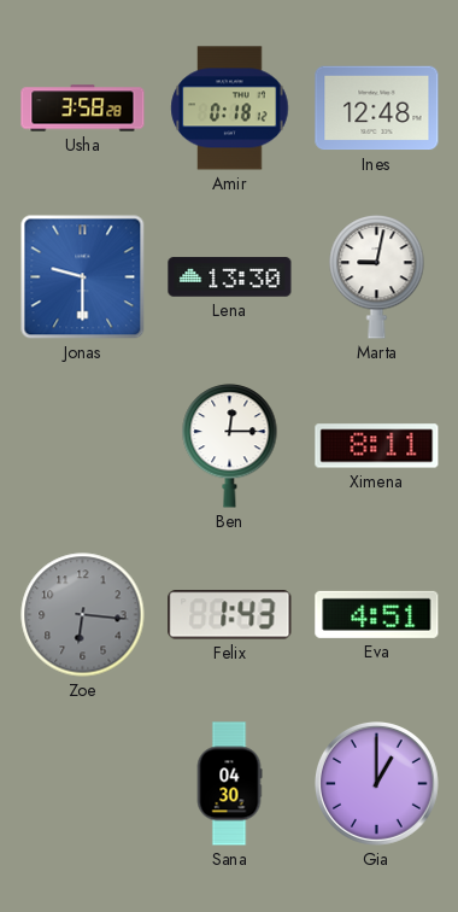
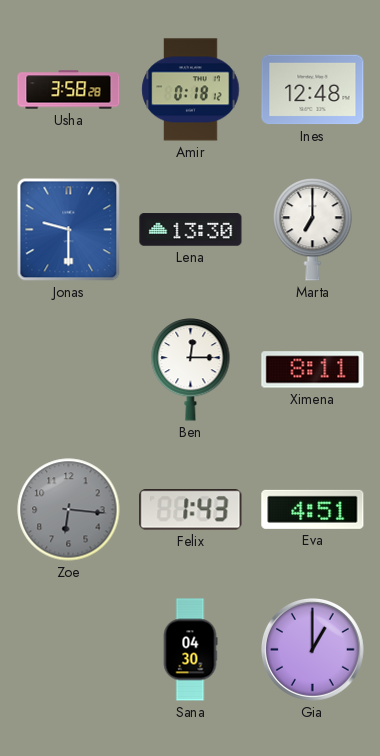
Marta: 9:02 -> 7:00
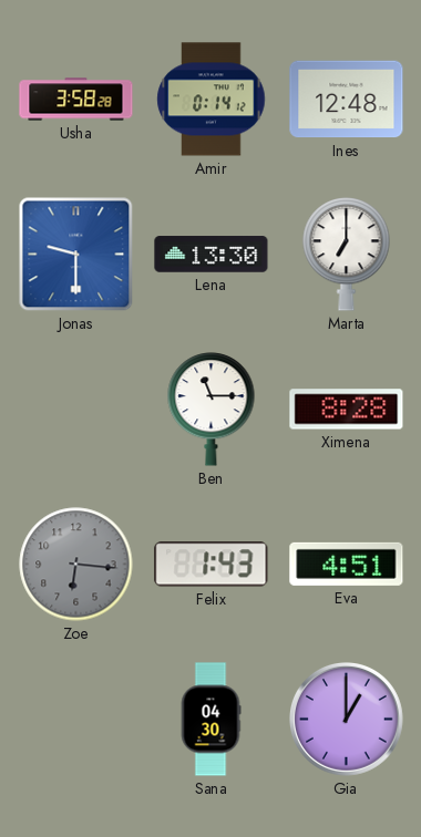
Amir: 0:18 -> 0:14
Ben: 12:15 -> 11:15
Ximena: 8:11 -> 8:28
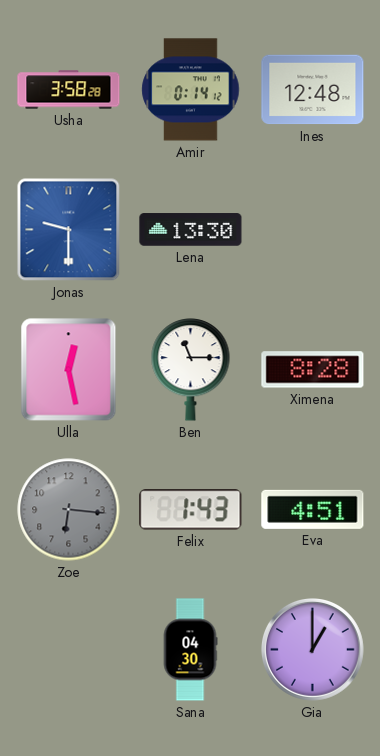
Marta: 7:00 -> none
Ulla: none -> 12:28
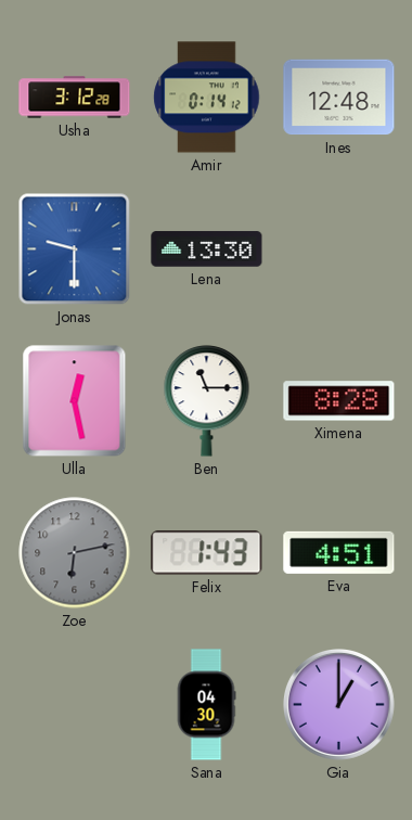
Usha: 3:58 -> 3:12
Zoe: 6:16 -> 6:13
